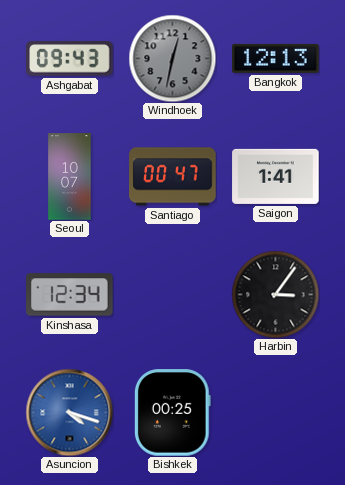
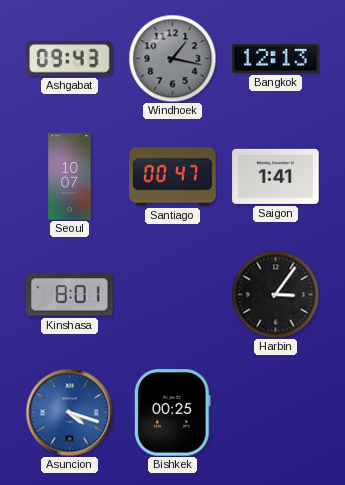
Windhoek: 12:32 -> 1:17
Kinshasa: 12:34 -> 8:01
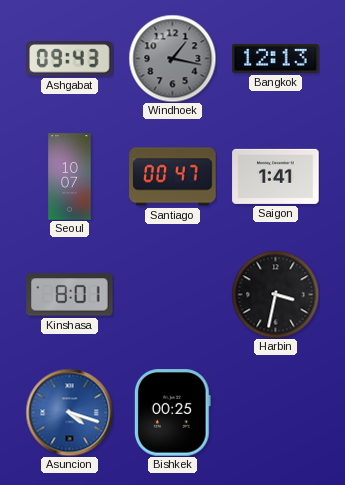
Harbin: 3:06 -> 3:32
